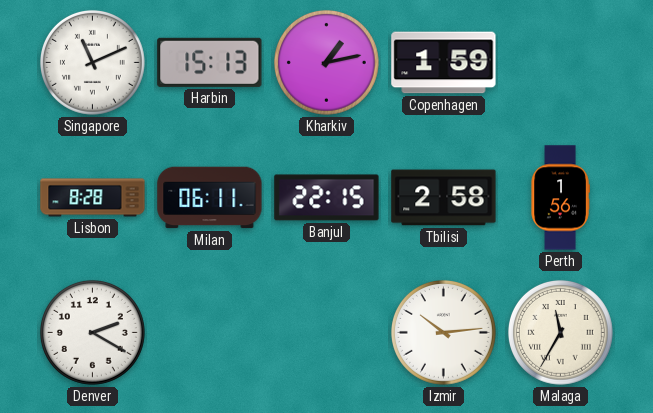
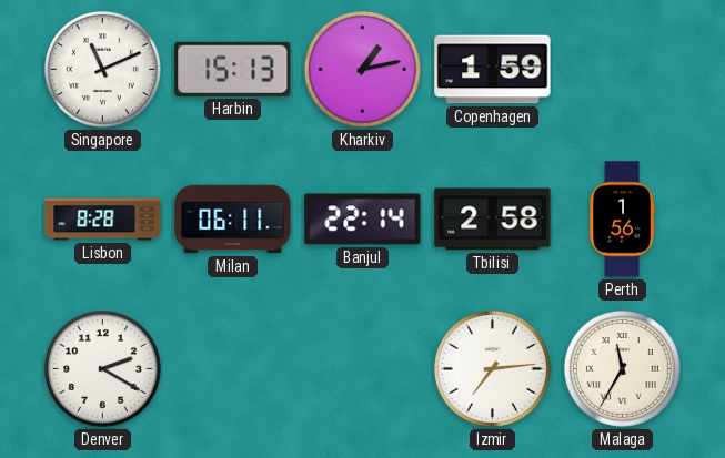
Banjul: 22:15 -> 22:14
Izmir: 10:14 -> 7:14
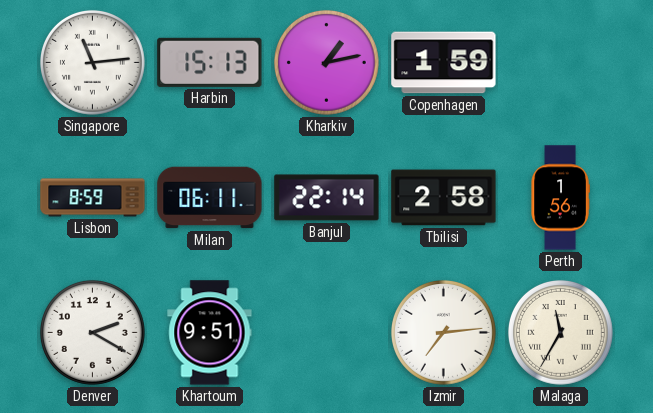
Singapore: 11:11 -> 11:14
Lisbon: 8:28 -> 8:59
Khartoum: none -> 9:51
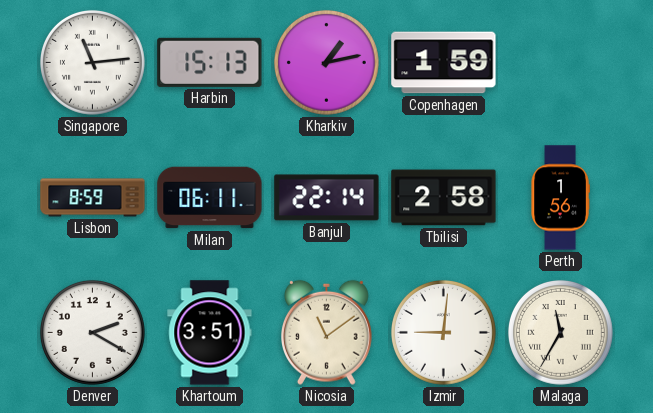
Khartoum: 9:51 -> 3:51
Nicosia: none -> 11:09
Izmir: 7:14 -> 9:01
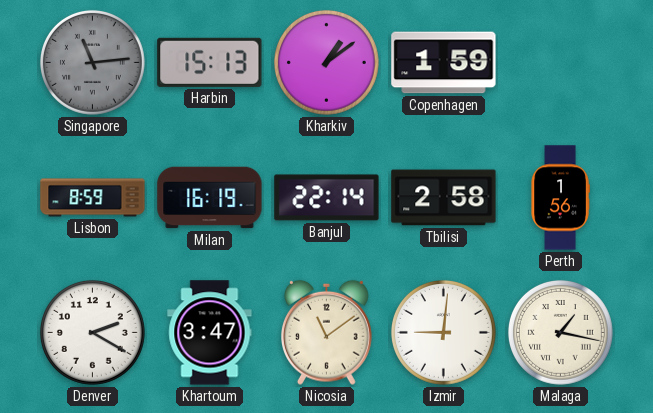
Singapore dial: white -> grey
Kharkiv: 1:13 -> 1:09
Milan: 06:11 -> 16:19
Khartoum: 3:51 -> 3:47
Malaga: 11:35 -> 1:17
